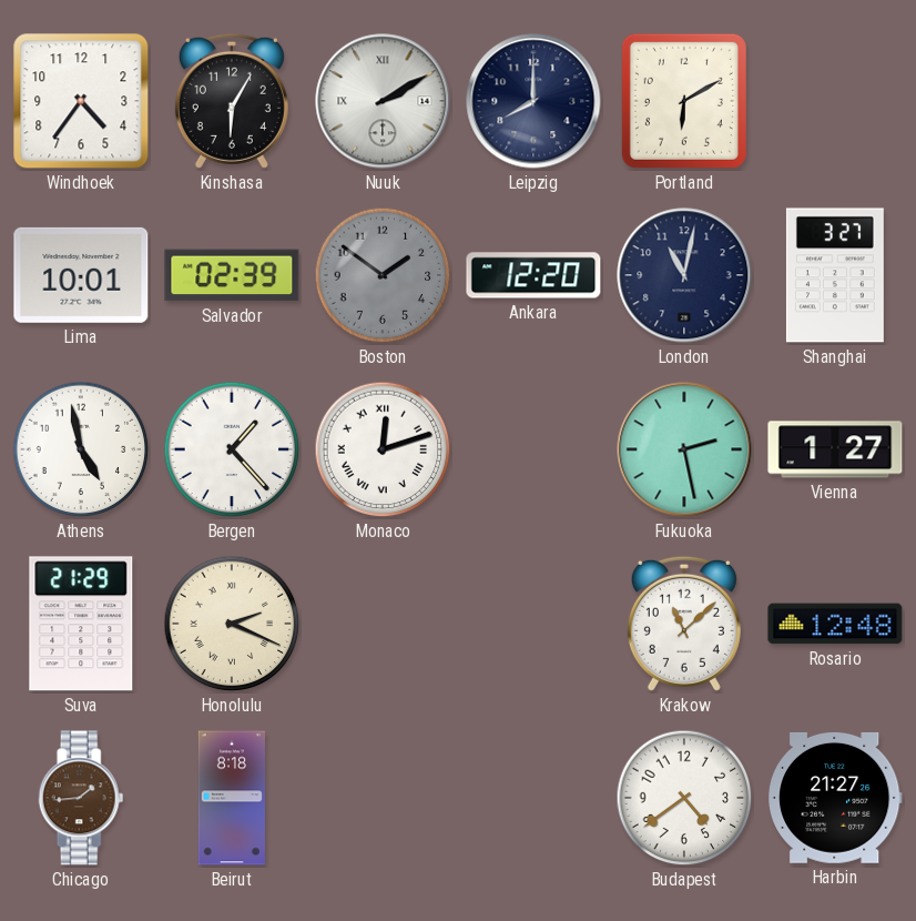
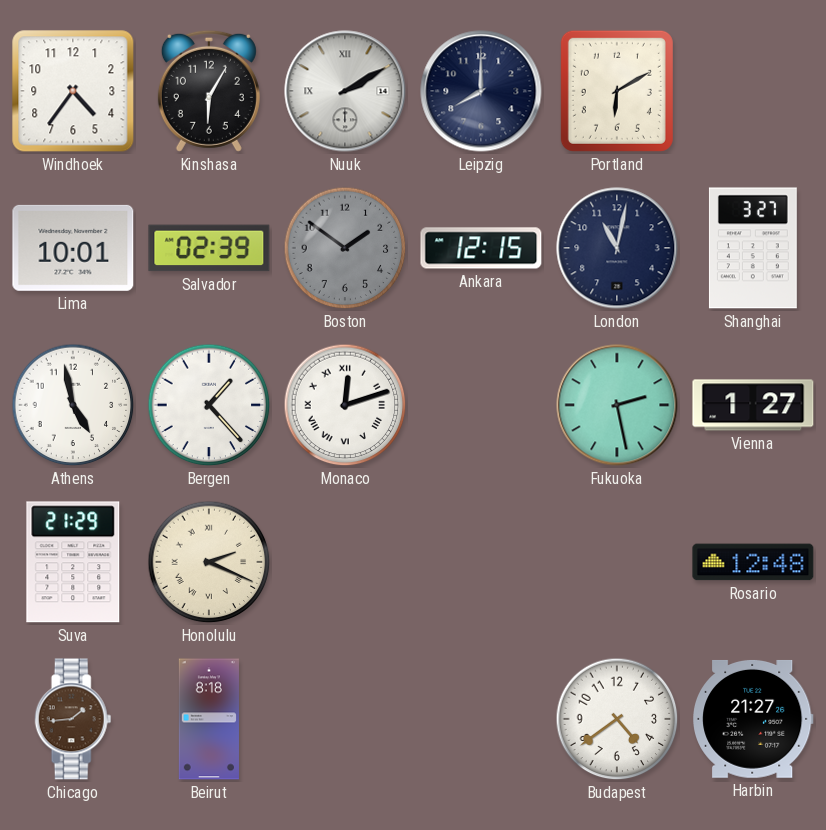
Ankara: 12:20 -> 12:15
Krakow: 11:08 -> none
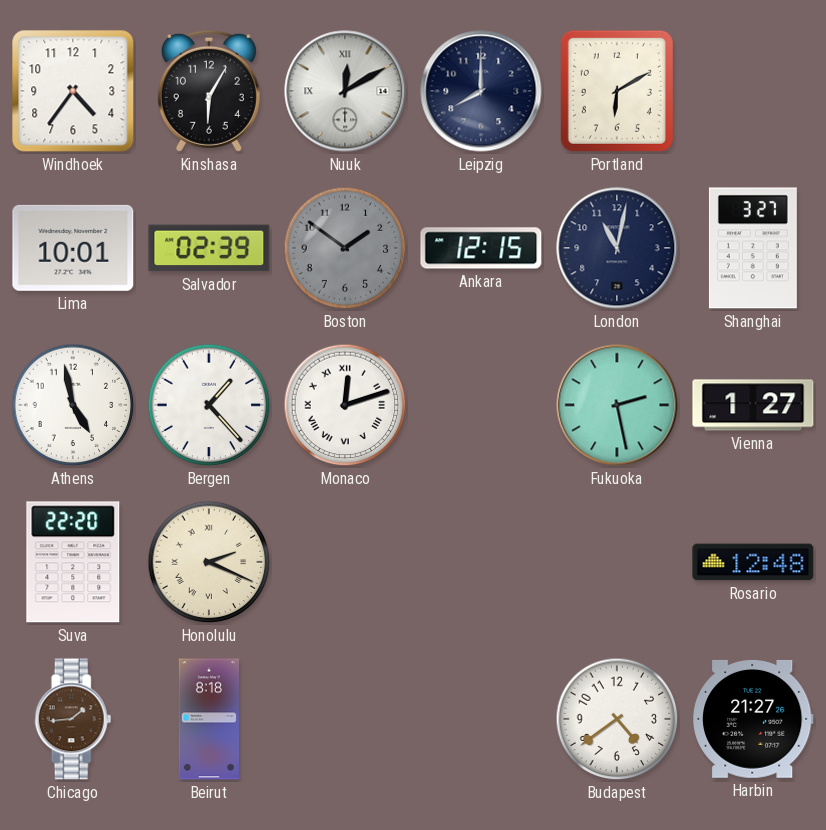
Nuuk: 2:10 -> 12:10
Suva: 21:29 -> 22:20
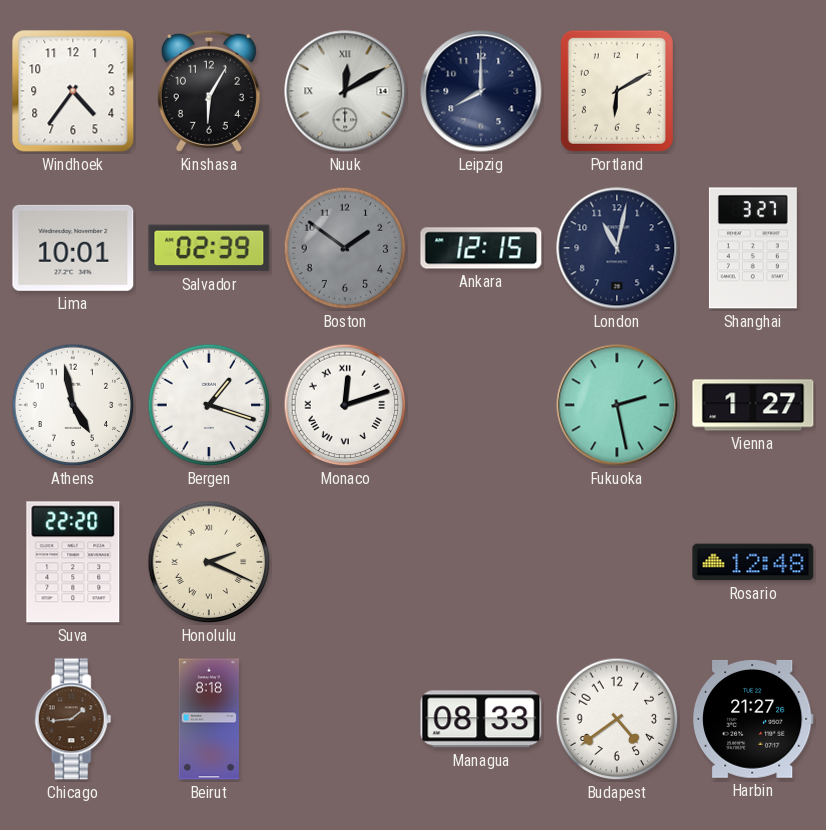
Bergen: 1:23 -> 1:18
Managua: none -> 08:33
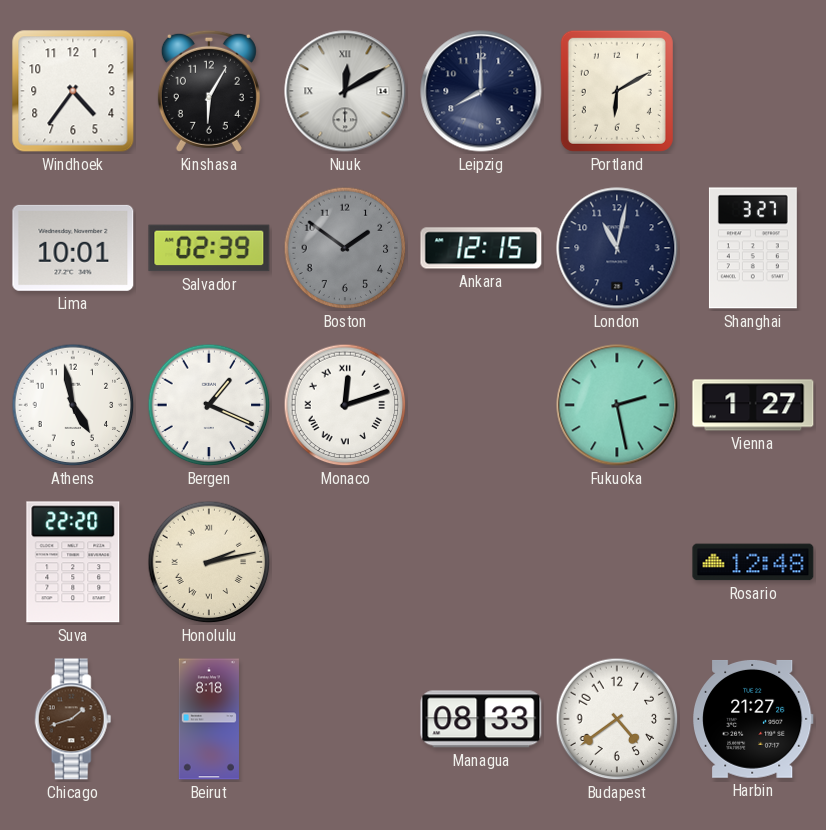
Bergen: 1:18 -> 1:19
Honolulu: 2:19 -> 2:13
Chicago: 1:44 -> 1:42
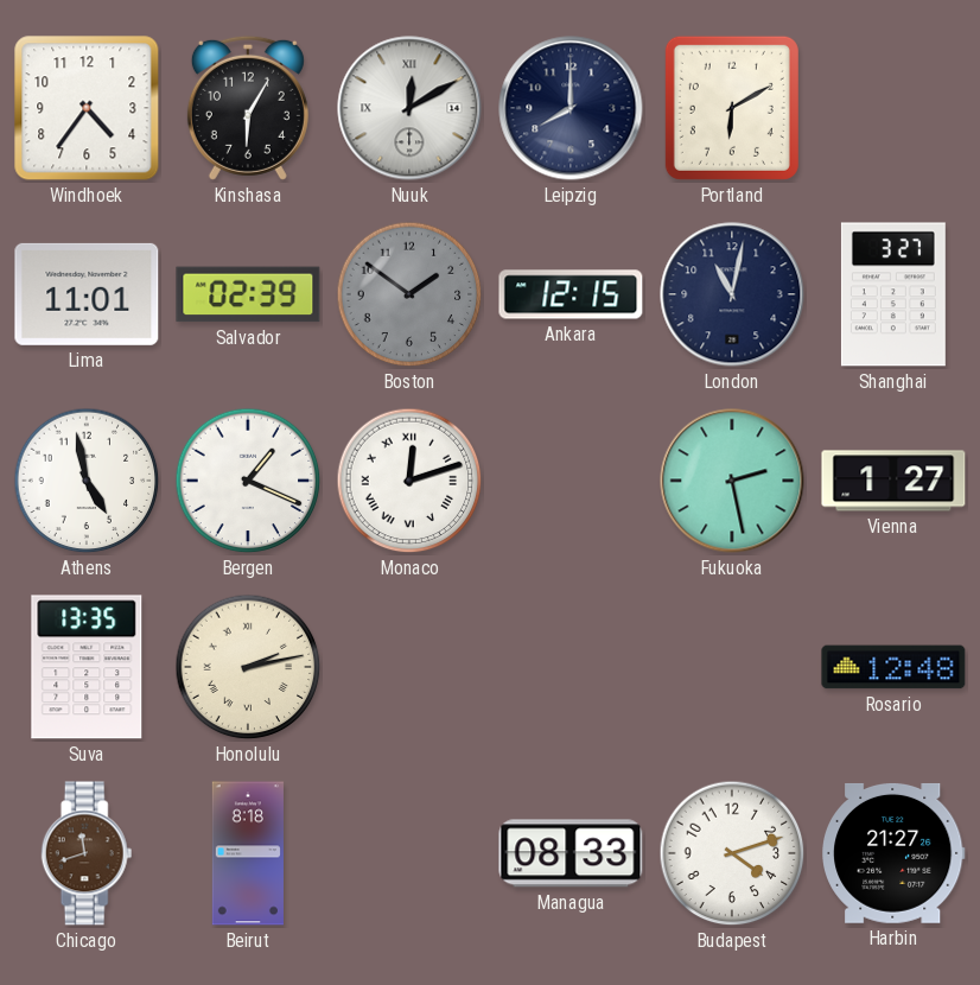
Lima: 10:01 -> 11:01
Suva: 22:20 -> 13:35
Chicago: 1:42 -> 11:42
Budapest: 4:39 -> 4:12
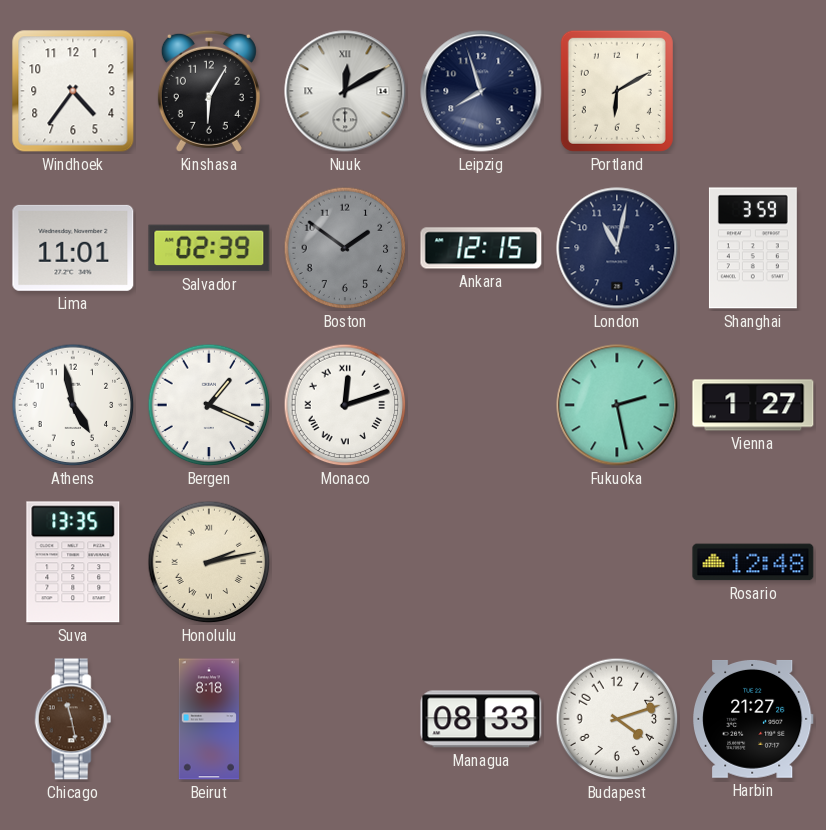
Leipzig: 8:00 -> 7:57
Shanghai: 3:27 -> 3:59
Chicago: 11:42 -> 11:28
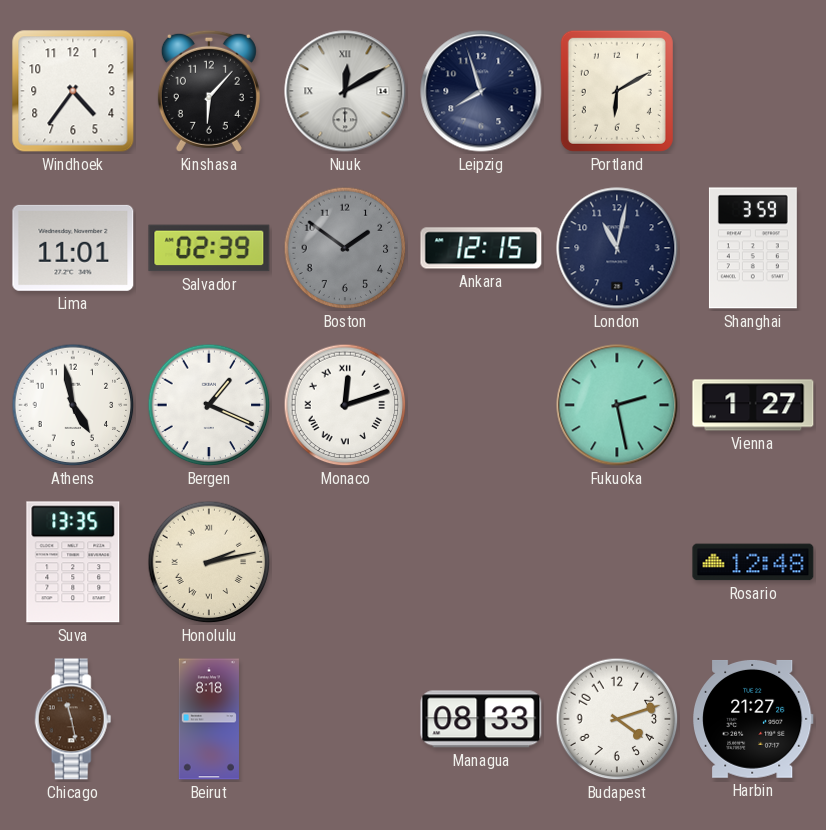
Kinshasa: 6:05 -> 6:07
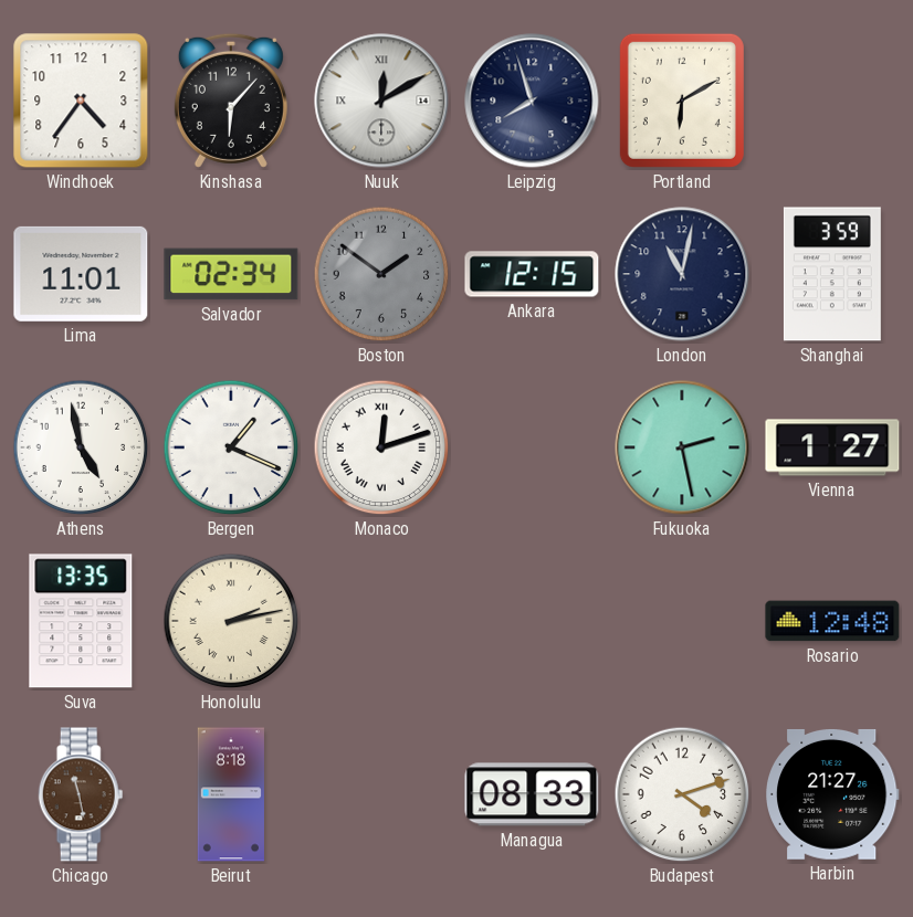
Salvador: 02:39 -> 02:34
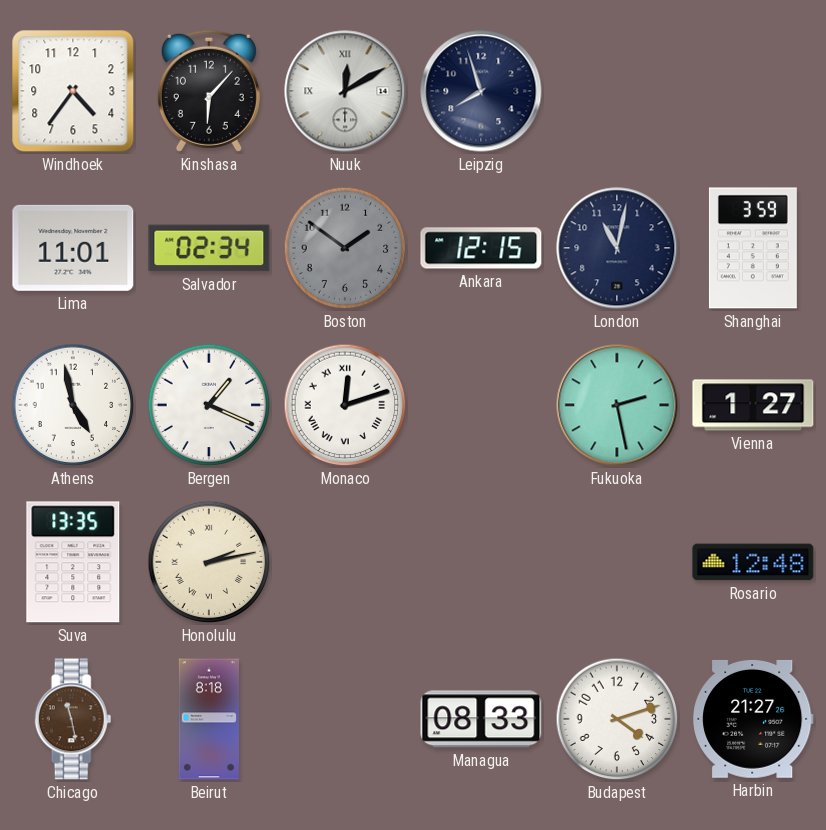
Portland: 6:10 -> none
